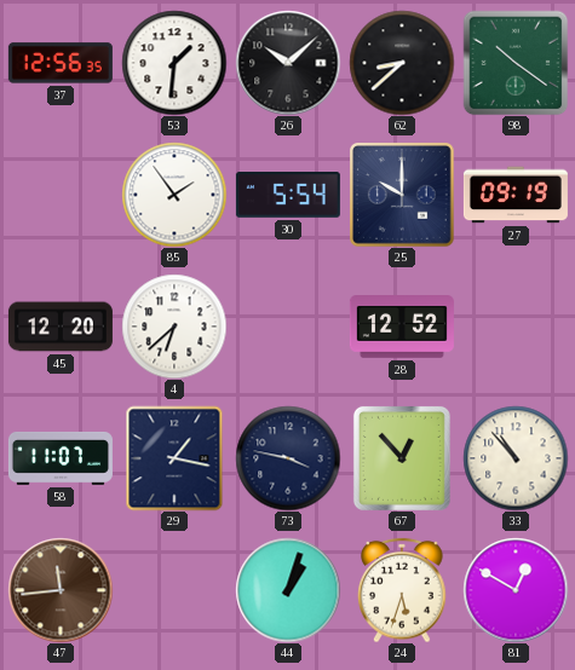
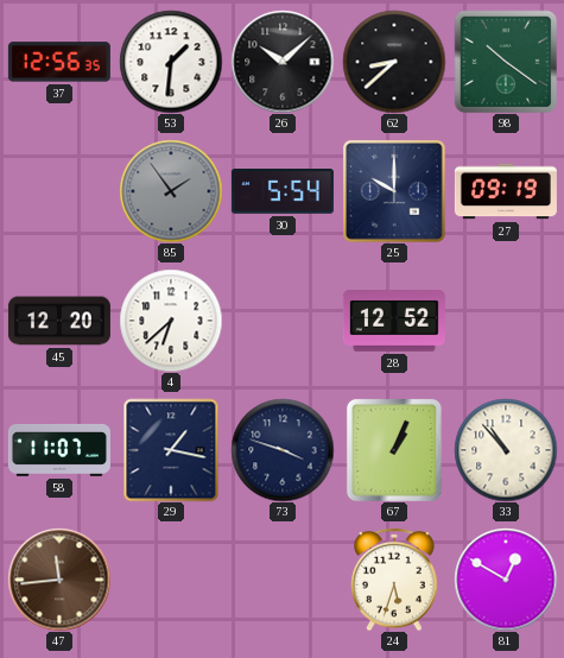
85 dial: white -> grey
73: 3:47 -> 3:48
67: 12:53 -> 1:04
44: 1:03 -> none
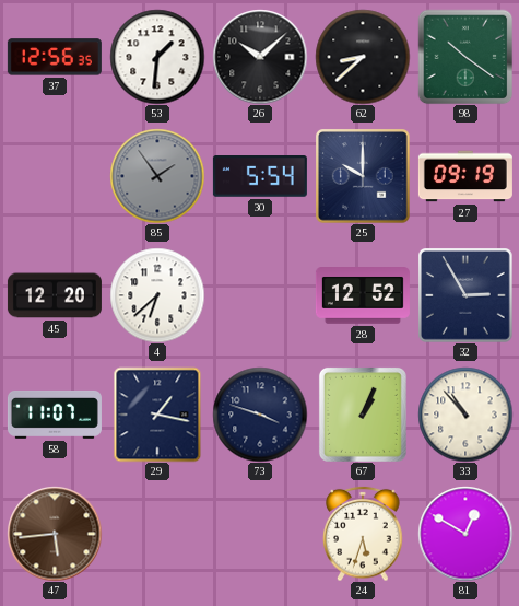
32: none -> 2:55
47: 11:44 -> 5:44
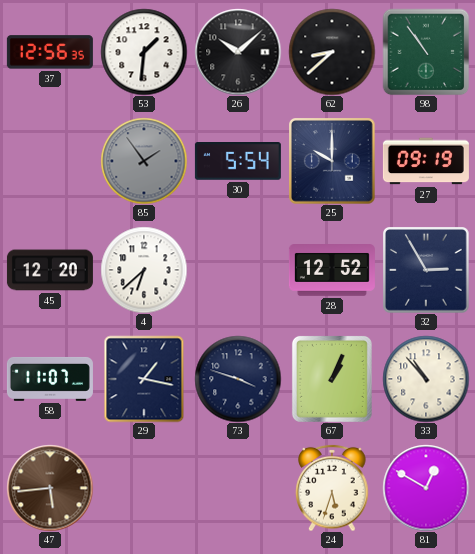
98: 10:21 -> 10:54
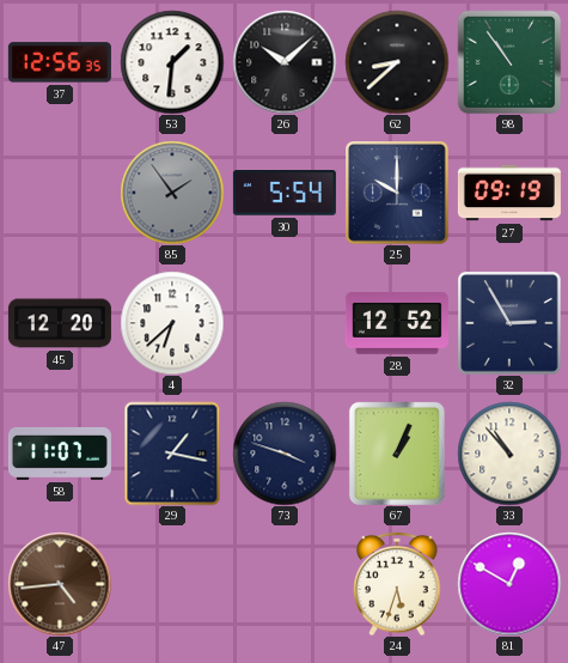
47: 5:44 -> 4:44
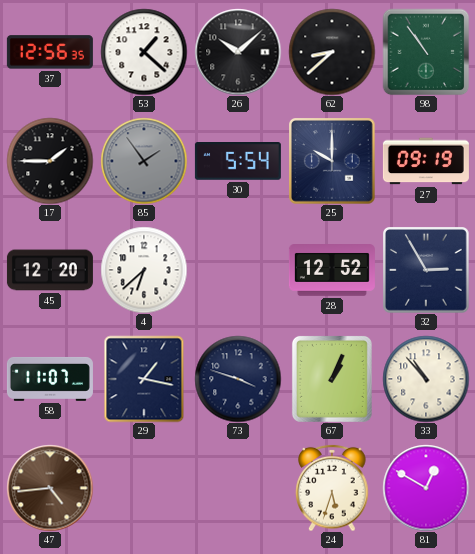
53: 1:31 -> 1:22
17: none -> 1:45
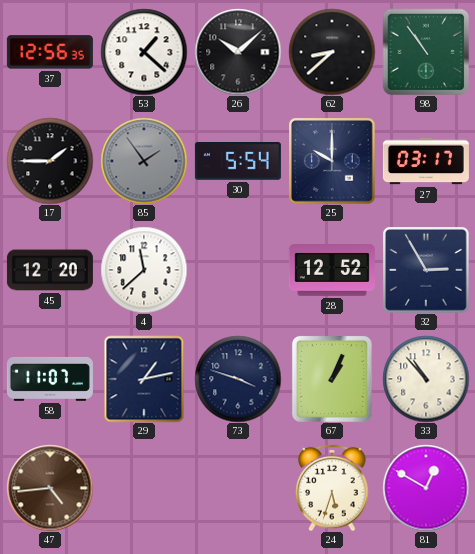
27: 09:19 -> 03:17
4: 6:38 -> 11:38
29: 1:17 -> 1:13
